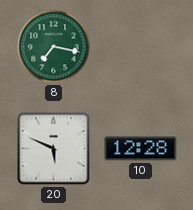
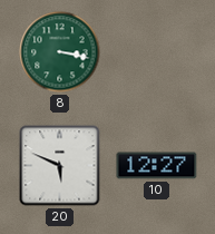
8: 7:17 -> 3:17
10: 12:28 -> 12:27
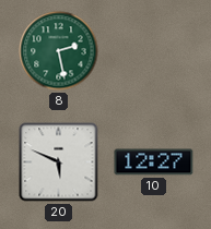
8: 3:17 -> 2:28
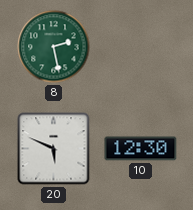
10: 12:27 -> 12:30
